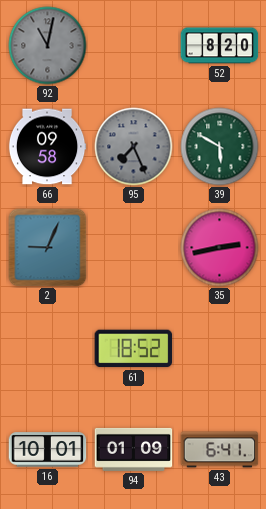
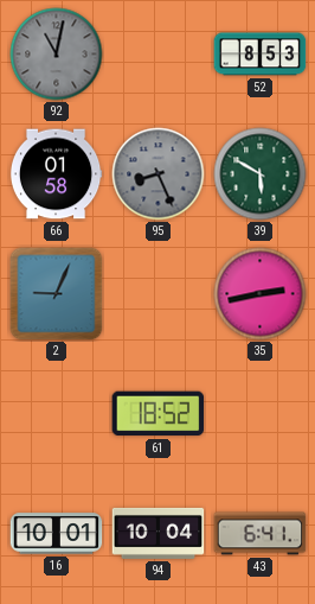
52: 8:20 -> 8:53
66: 09:58 -> 01:58
95: 7:26 -> 8:26
94: 01:09 -> 10:04
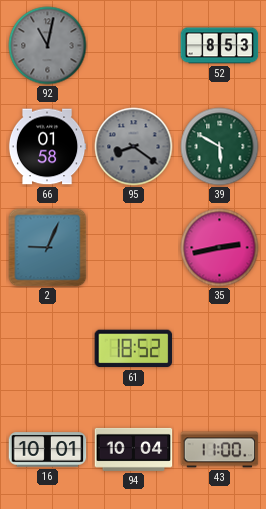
95: 8:26 -> 8:21
43: 6:41 -> 11:00
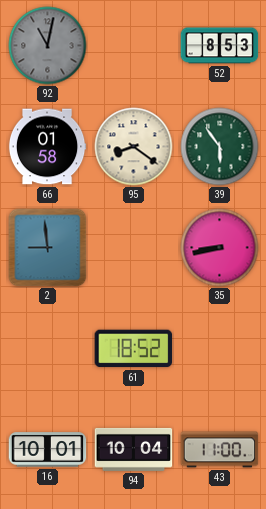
95 dial: grey -> cream
39: 5:50 -> 5:54
2: 9:04 -> 8:59
35: 2:43 -> 8:43
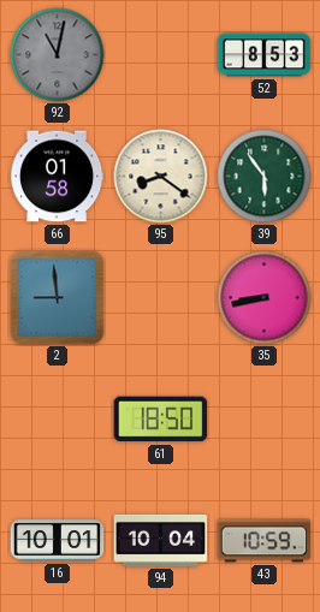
61: 18:52 -> 18:50
43: 11:00 -> 10:59
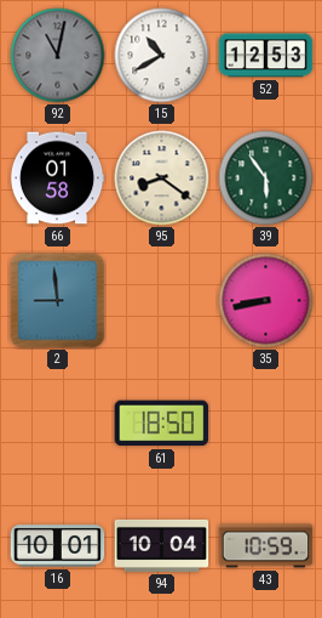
15: none -> 10:40
52: 8:53 -> 12:53
